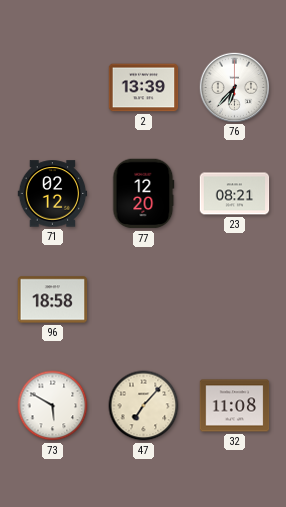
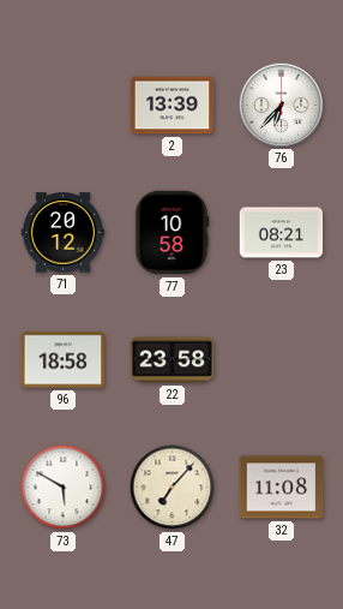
71: 02:12 -> 20:12
77: 12:20 -> 10:58
22: none -> 23:58
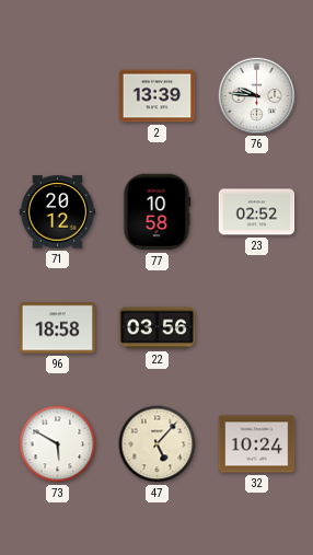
76: 6:37 -> 9:46
23: 08:21 -> 02:52
22: 23:58 -> 03:56
47: 7:07 -> 5:07
32: 11:08 -> 10:24
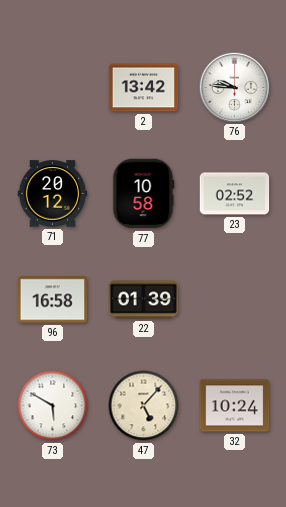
2: 13:39 -> 13:42
96: 18:58 -> 16:58
22: 03:56 -> 01:39
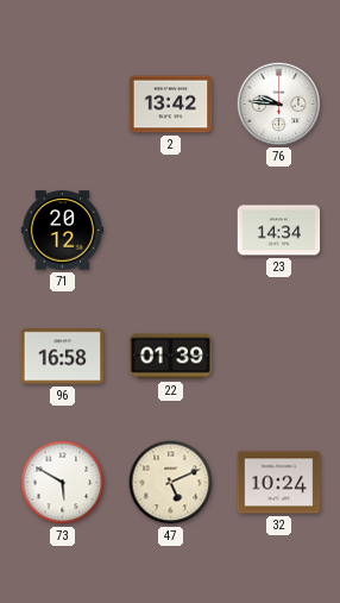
77: 10:58 -> none
23: 02:52 -> 14:34
47: 5:07 -> 5:11
